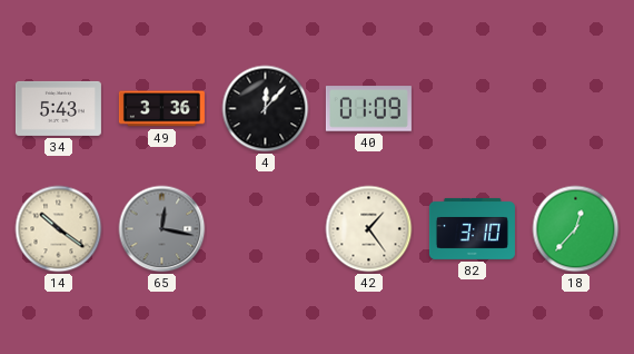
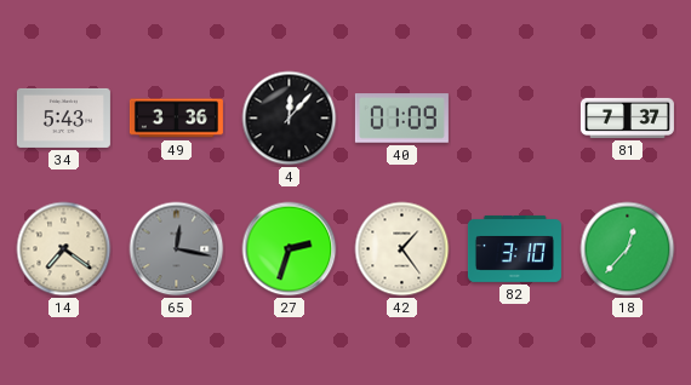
81: none -> 7:37
14: 10:21 -> 7:21
27: none -> 2:33
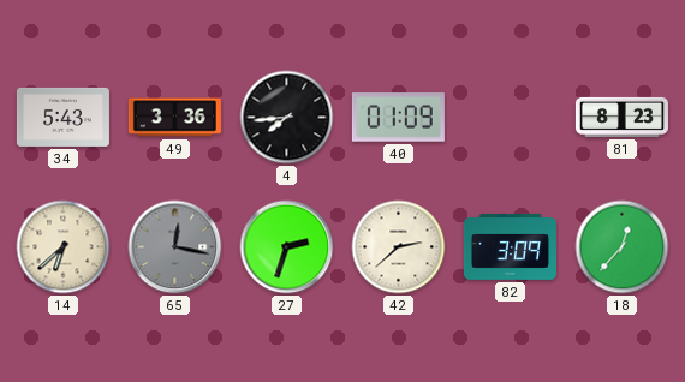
4: 12:07 -> 7:44
81: 7:37 -> 8:23
14: 7:21 -> 6:38
42: 1:24 -> 2:38
82: 3:10 -> 3:09
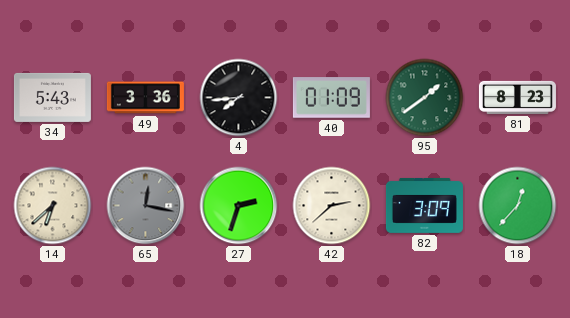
95: none -> 1:39
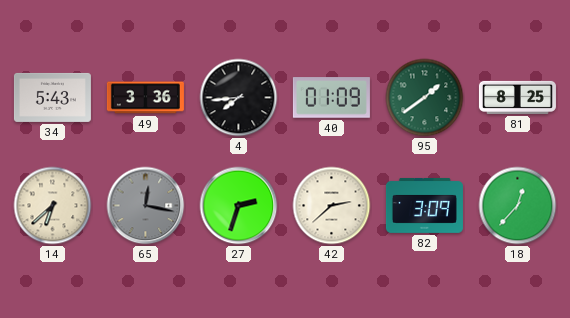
81: 8:23 -> 8:25
